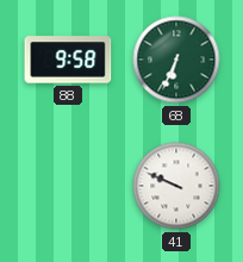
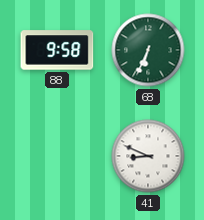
41: 9:49 -> 8:49
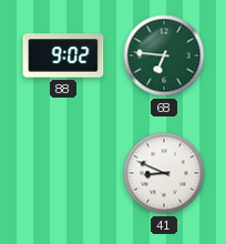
88: 9:58 -> 9:02
68: 6:34 -> 6:46
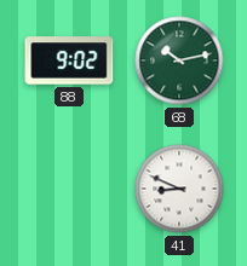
68: 6:46 -> 10:13
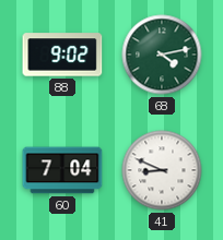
68: 10:13 -> 4:13
60: none -> 7:04
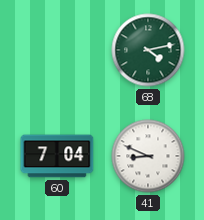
88: 9:02 -> none
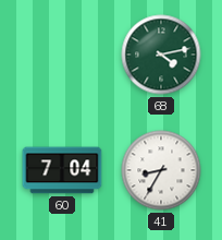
41: 8:49 -> 8:35
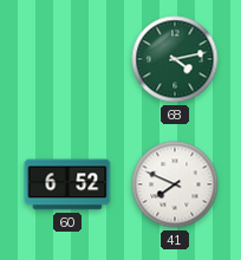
60: 7:04 -> 6:52
41: 8:35 -> 7:49
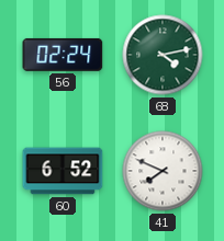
56: none -> 02:24
